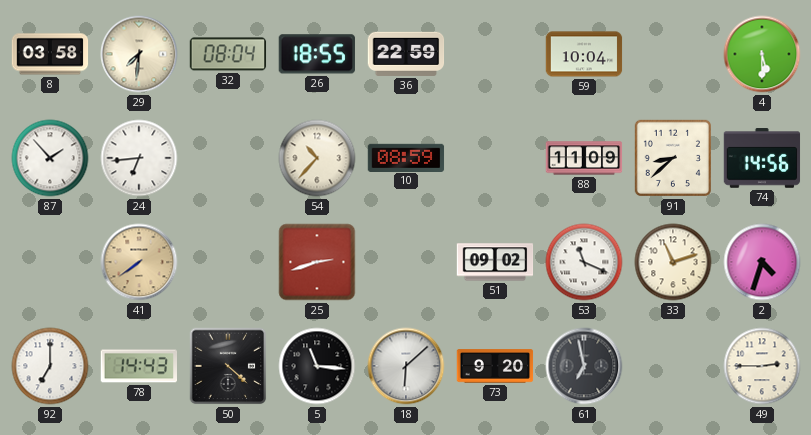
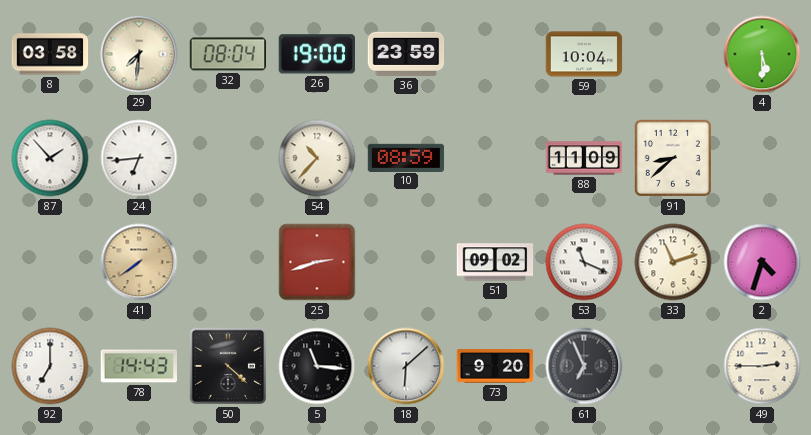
26: 18:55 -> 19:00
36: 22:59 -> 23:59
74: 14:56 -> none
61: 6:58 -> 6:56
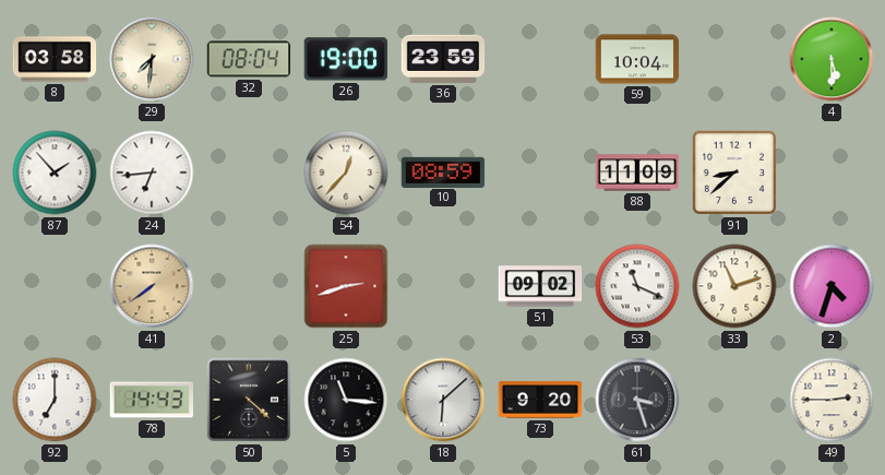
54: 10:37 -> 12:37
61: 6:56 -> 3:27
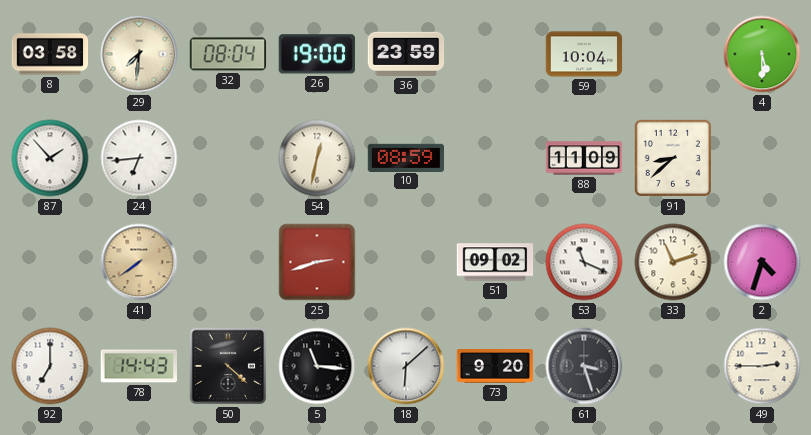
54: 12:37 -> 12:32
